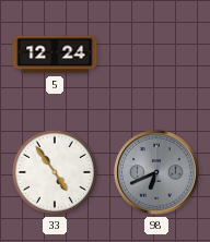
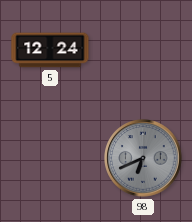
33: 4:54 -> none
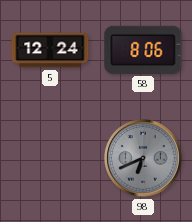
58: none -> 8:06
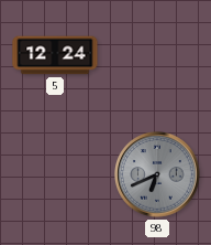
58: 8:06 -> none
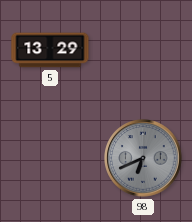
5: 12:24 -> 13:29
